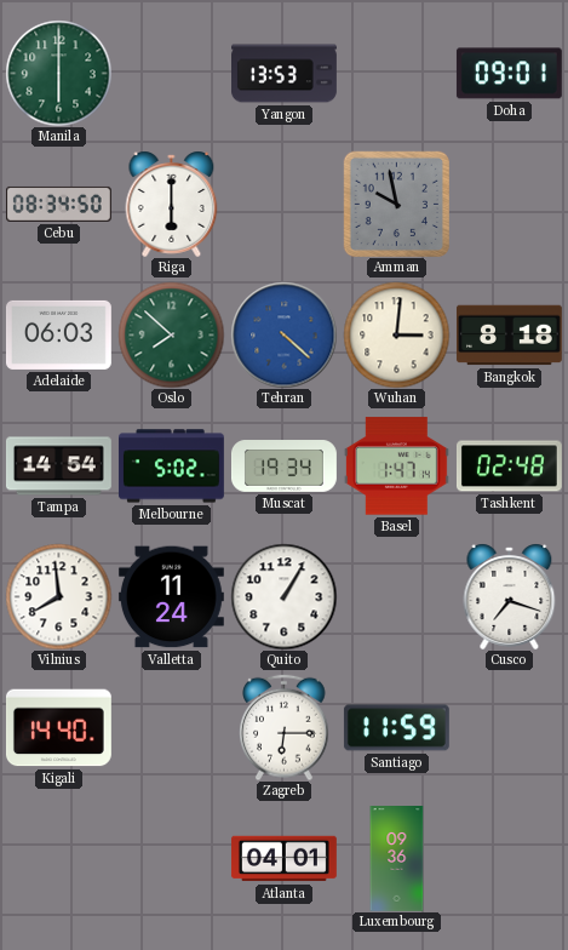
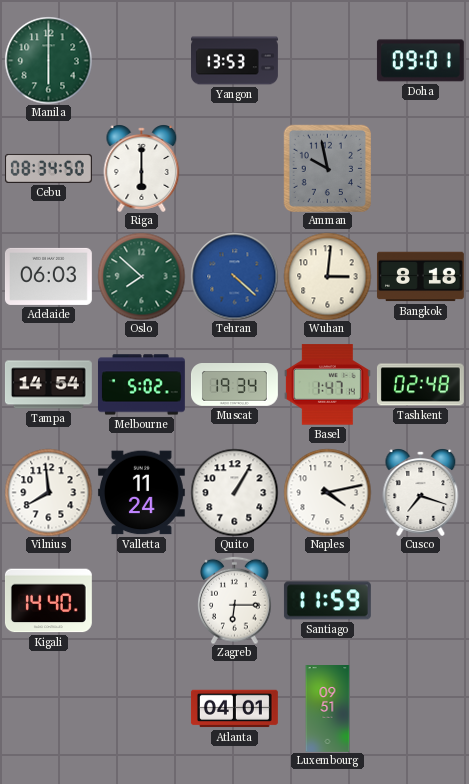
Naples: none -> 4:13
Luxembourg: 09:36 -> 09:51
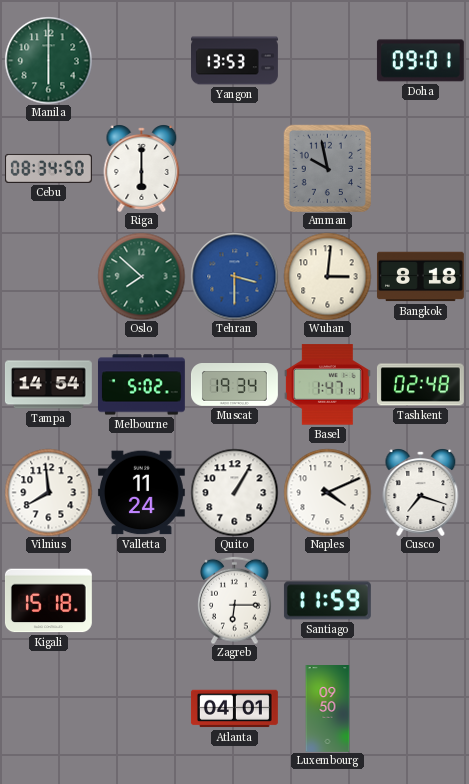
Adelaide: 06:03 -> none
Tehran: 4:22 -> 3:30
Naples: 4:13 -> 4:11
Kigali: 14:40 -> 15:18
Luxembourg: 09:51 -> 09:50
